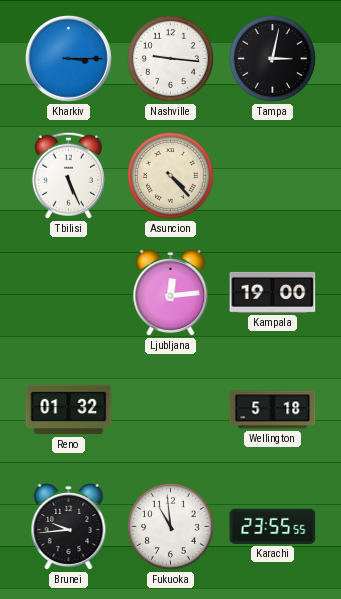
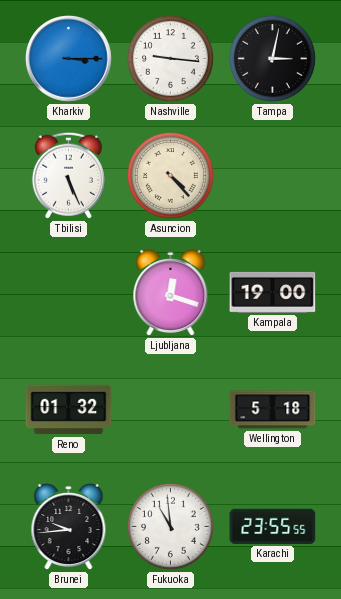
Ljubljana: 12:14 -> 12:18
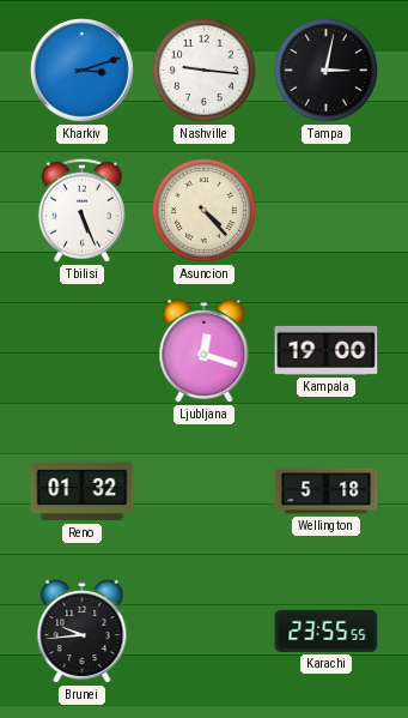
Kharkiv: 3:15 -> 3:12
Fukuoka: 10:59 -> none
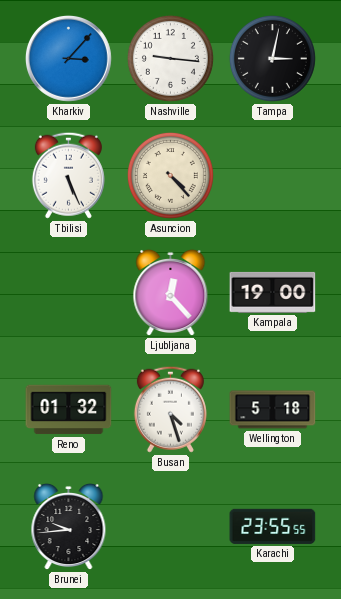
Kharkiv: 3:12 -> 3:07
Ljubljana: 12:18 -> 12:23
Busan: none -> 4:27
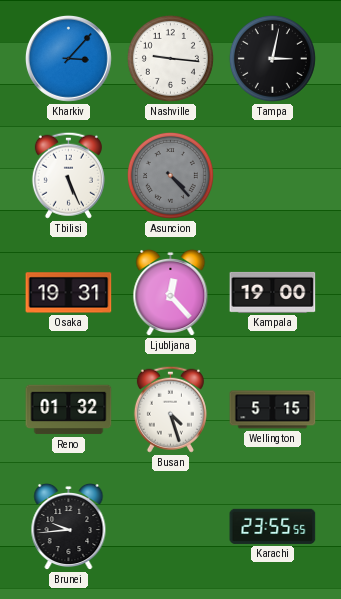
Asuncion dial: cream -> grey
Osaka: none -> 19:31
Wellington: 5:18 -> 5:15
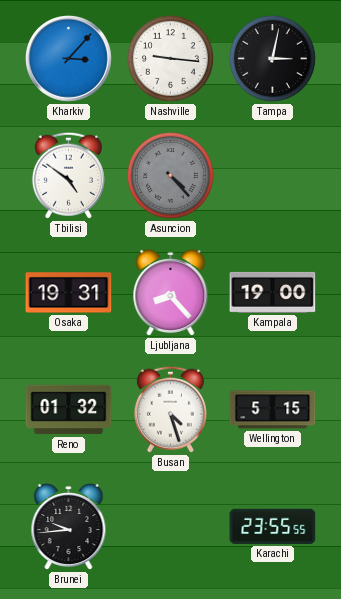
Tbilisi: 5:26 -> 4:51
Ljubljana: 12:23 -> 8:23
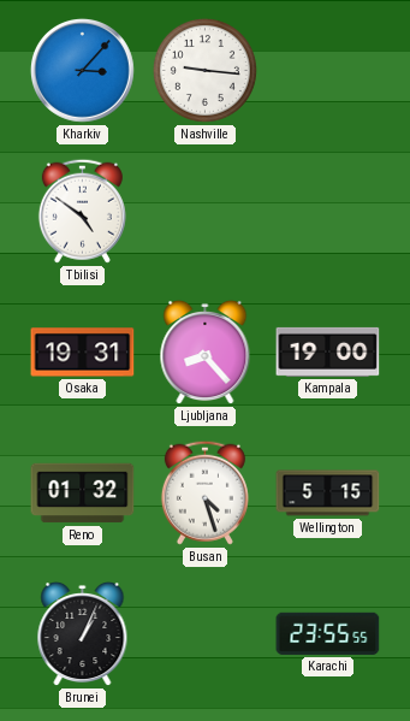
Tampa: 3:02 -> none
Asuncion: 4:23 -> none
Brunei: 9:44 -> 1:04
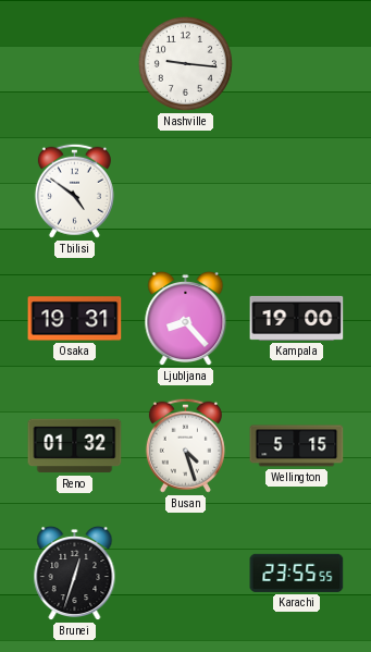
Kharkiv: 3:07 -> none
Brunei: 1:04 -> 12:33
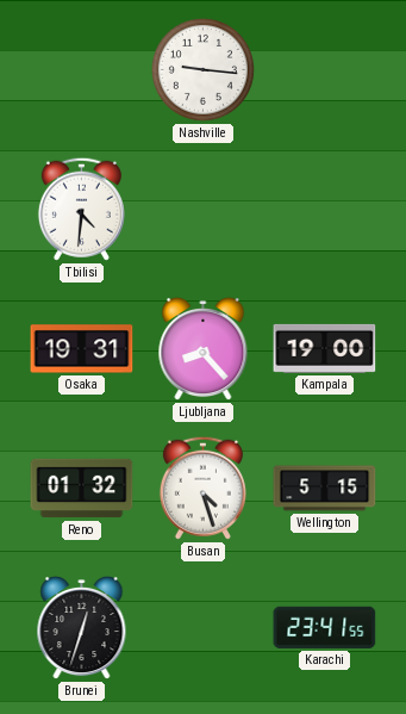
Tbilisi: 4:51 -> 4:31
Karachi: 23:55 -> 23:41
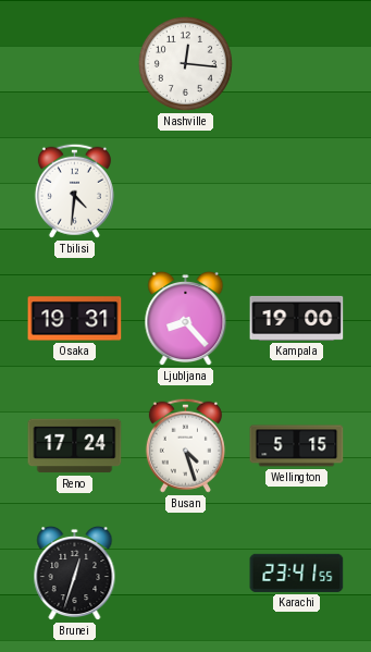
Nashville: 9:16 -> 12:16
Reno: 01:32 -> 17:24
